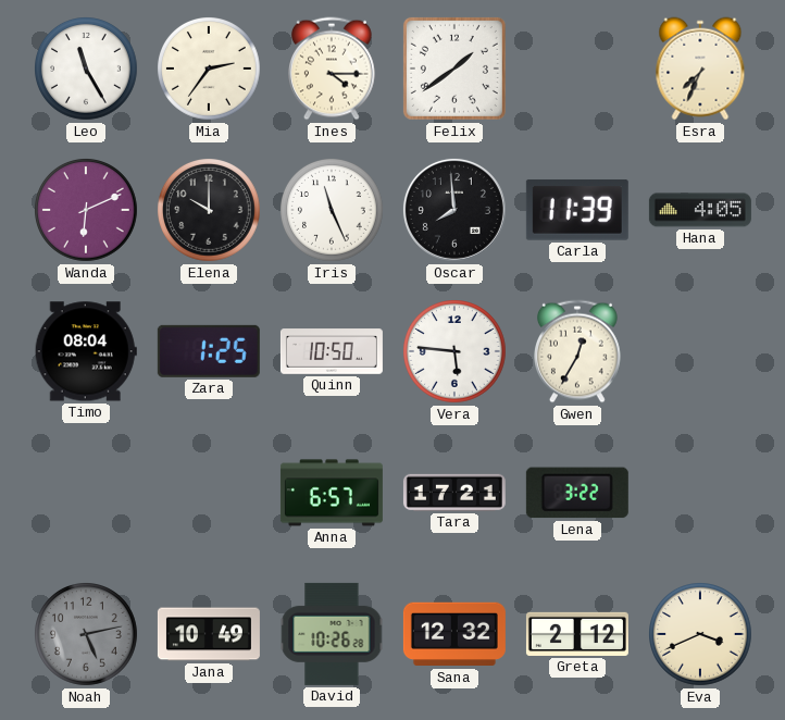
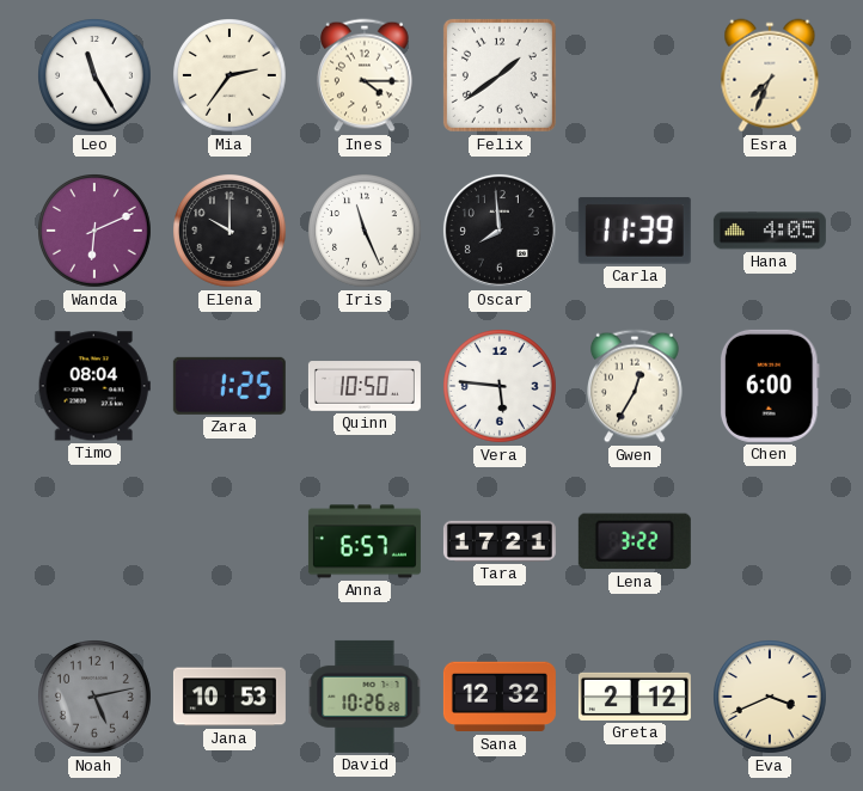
Chen: none -> 6:00
Jana: 10:49 -> 10:53
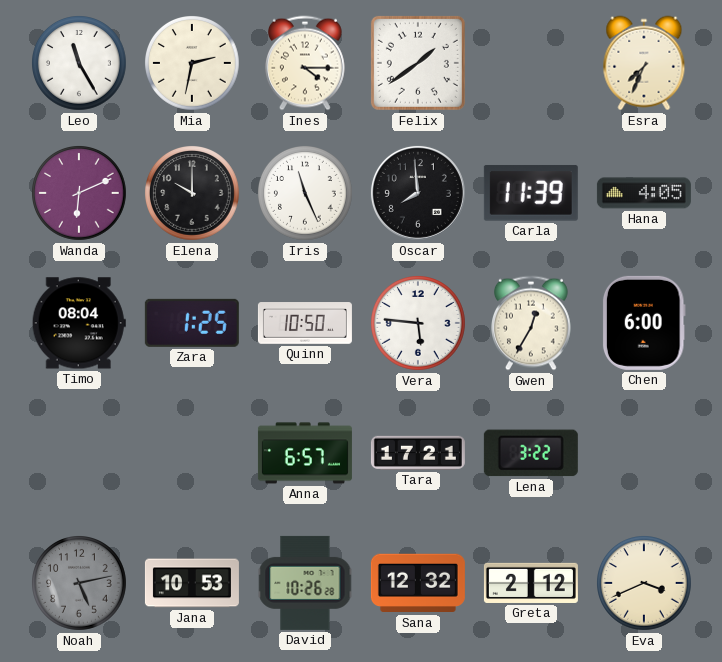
Mia: 2:36 -> 2:32
